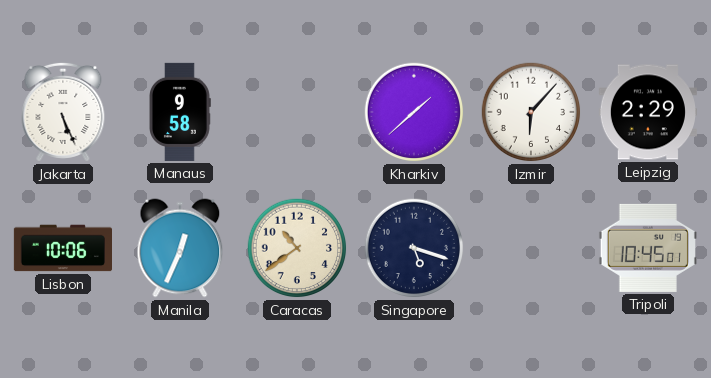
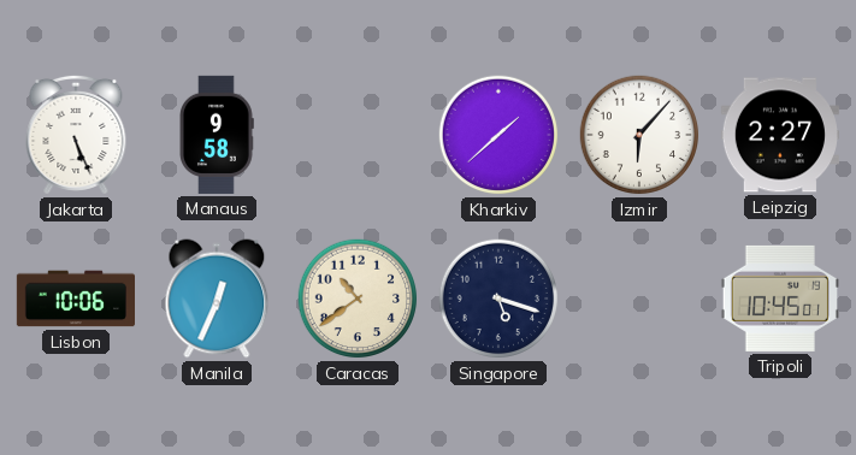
Leipzig: 2:29 -> 2:27
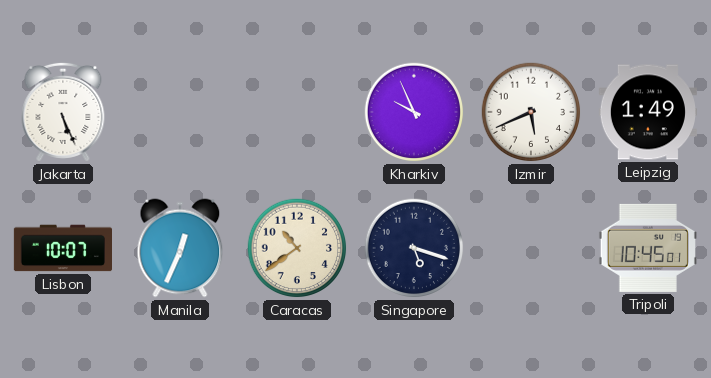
Manaus: 9:58 -> none
Kharkiv: 1:38 -> 9:56
Izmir: 6:07 -> 5:41
Leipzig: 2:27 -> 1:49
Lisbon: 10:06 -> 10:07
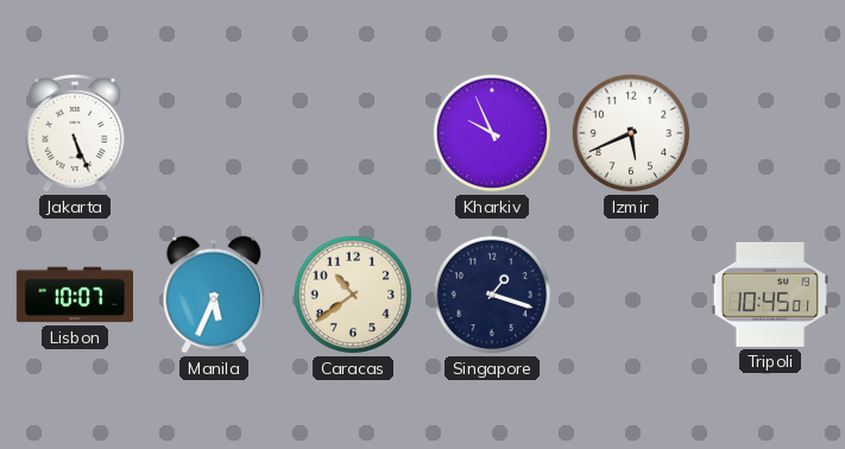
Leipzig: 1:49 -> none
Manila: 12:34 -> 5:34
Singapore: 5:18 -> 1:18
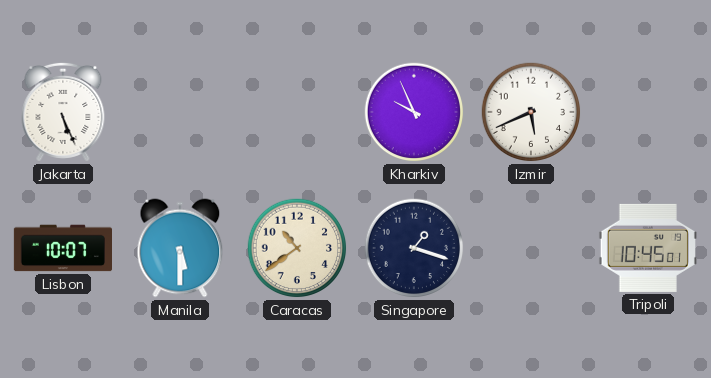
Manila: 5:34 -> 5:30
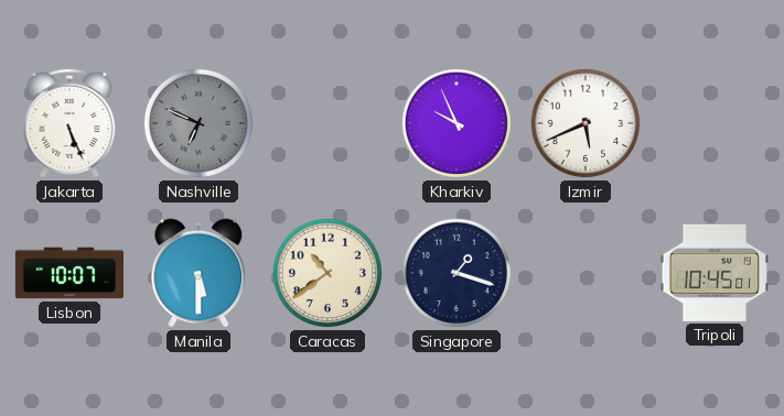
Nashville: none -> 6:49
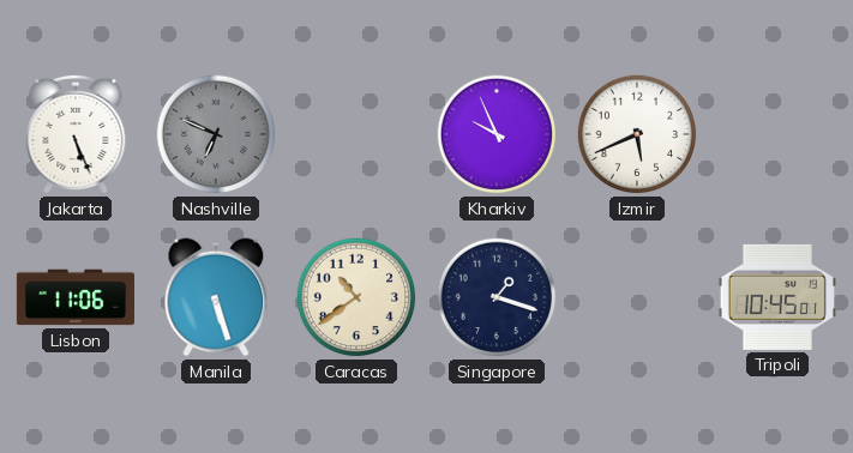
Lisbon: 10:07 -> 11:06
Manila: 5:30 -> 5:27
